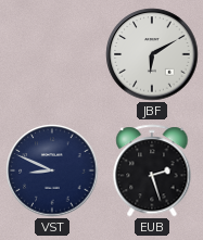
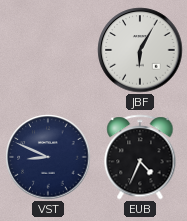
JBF: 6:10 -> 6:05
EUB: 2:27 -> 4:34
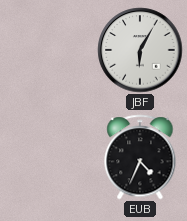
VST: 8:49 -> none
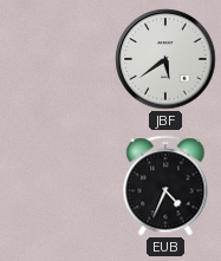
JBF: 6:05 -> 5:39
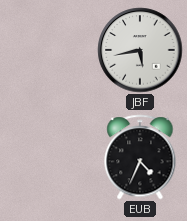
JBF: 5:39 -> 5:43
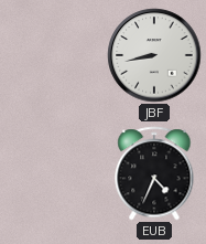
JBF: 5:43 -> 8:43
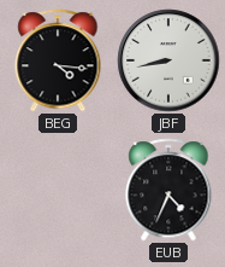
BEG: none -> 4:16
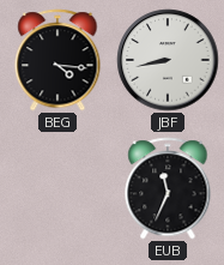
EUB: 4:34 -> 11:34
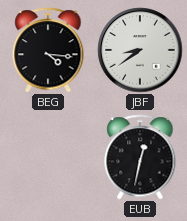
JBF: 8:43 -> 8:39
EUB: 11:34 -> 12:32
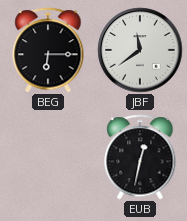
BEG: 4:16 -> 6:15
JBF: 8:39 -> 11:39
